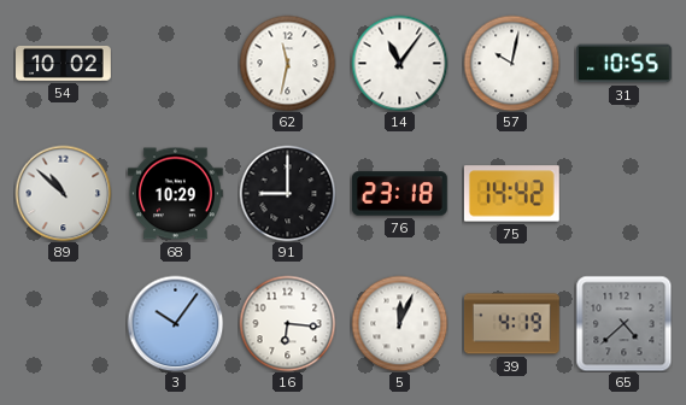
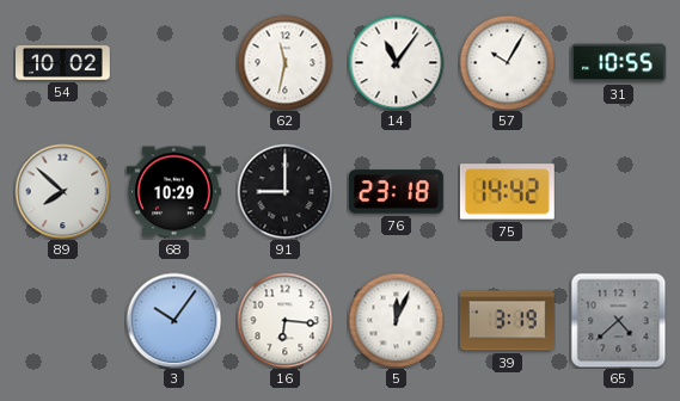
57: 10:02 -> 10:05
89: 10:52 -> 7:52
39: 4:19 -> 3:19
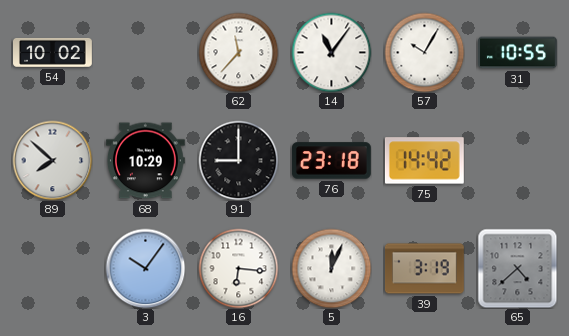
62: 11:32 -> 11:37
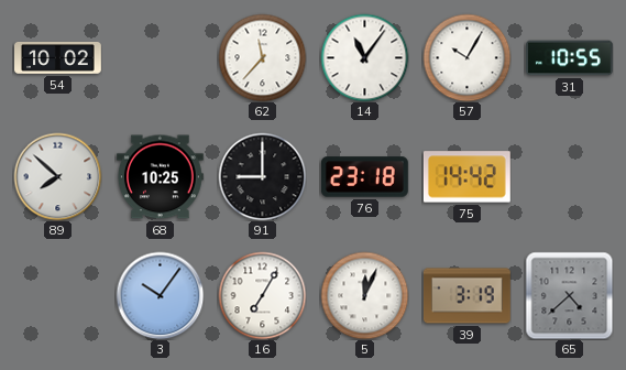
68: 10:29 -> 10:25
16: 6:16 -> 7:05
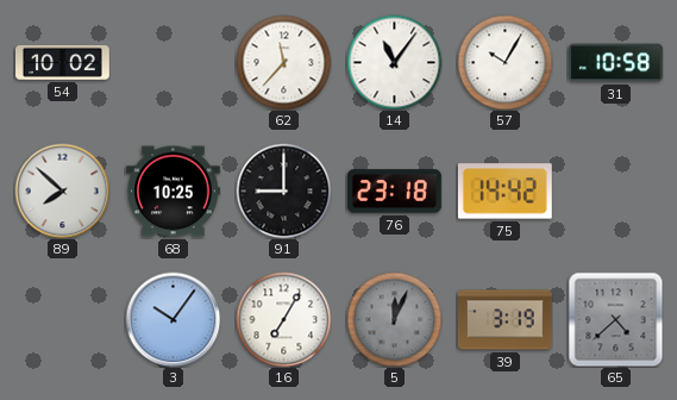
31: 10:55 -> 10:58
5 dial: white -> grey
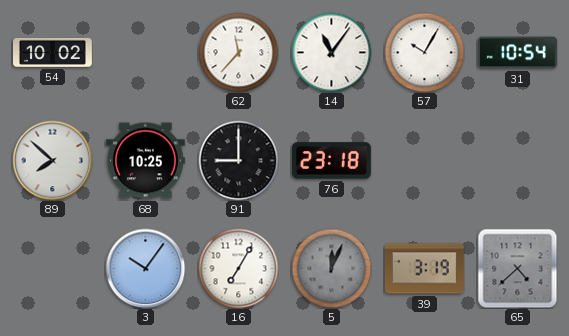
31: 10:58 -> 10:54
75: 14:42 -> none
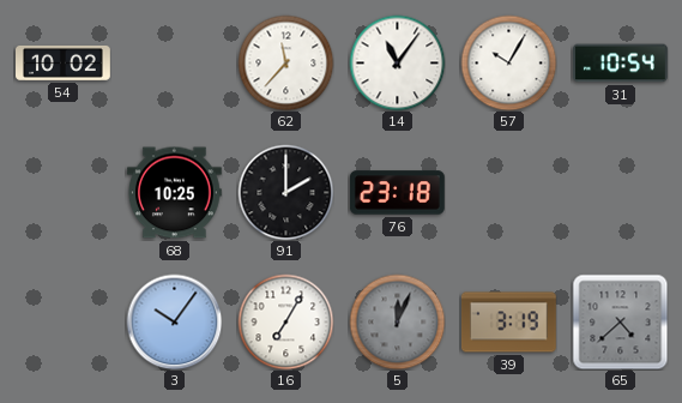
89: 7:52 -> none
91: 9:00 -> 2:00
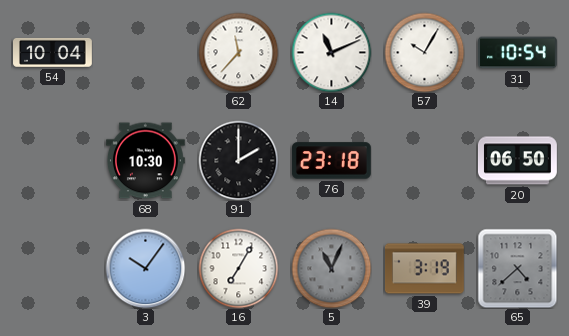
54: 10:02 -> 10:04
14: 11:06 -> 11:11
68: 10:25 -> 10:30
20: none -> 06:50
5: 12:04 -> 11:04
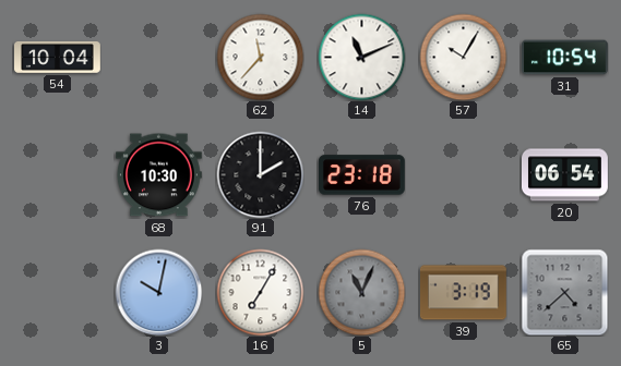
20: 06:50 -> 06:54
3: 10:06 -> 10:02
